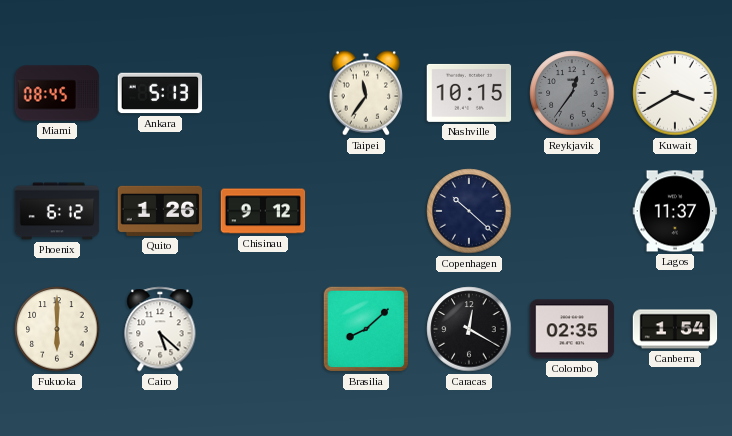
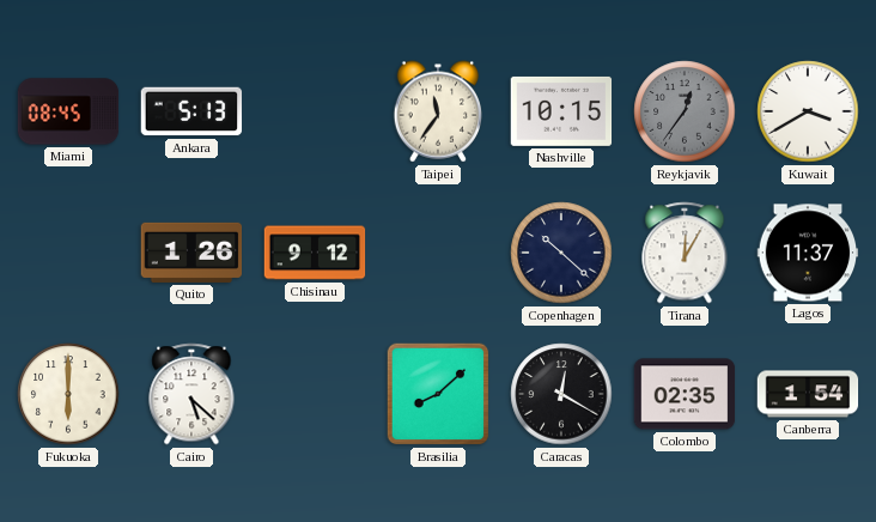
Phoenix: 6:12 -> none
Tirana: none -> 12:05
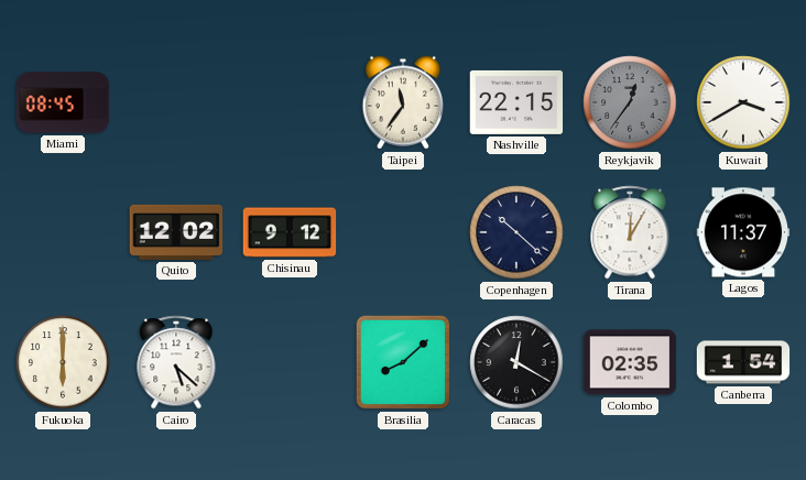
Ankara: 5:13 -> none
Nashville: 10:15 -> 22:15
Quito: 1:26 -> 12:02
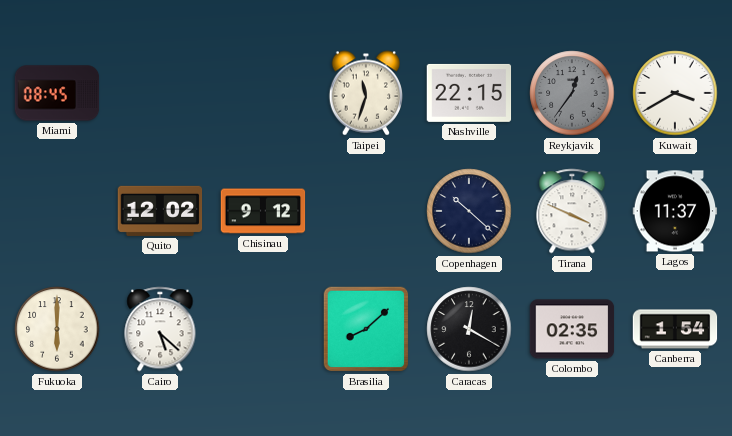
Taipei: 11:36 -> 11:33
Tirana: 12:05 -> 3:49
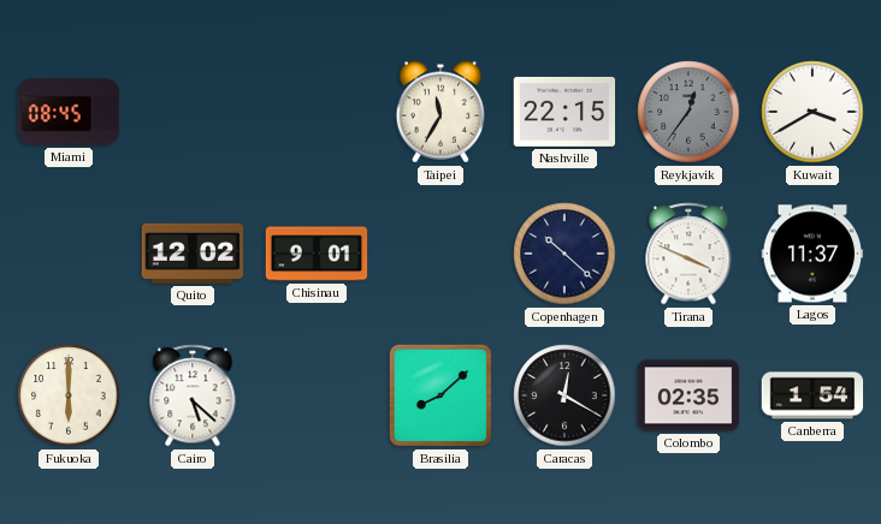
Taipei: 11:33 -> 11:35
Chisinau: 9:12 -> 9:01
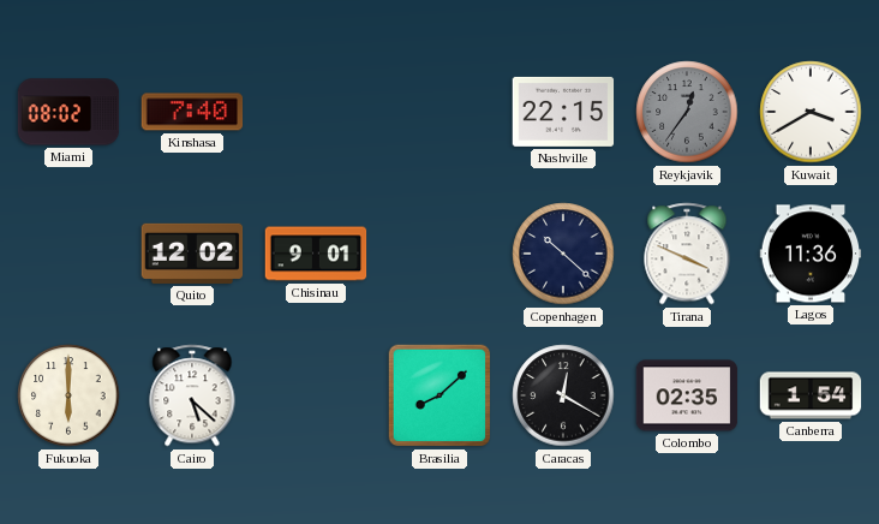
Miami: 08:45 -> 08:02
Kinshasa: none -> 7:40
Taipei: 11:35 -> none
Lagos: 11:37 -> 11:36
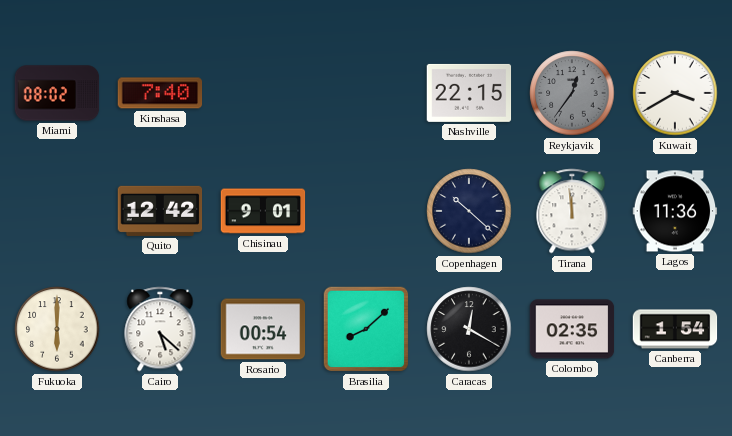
Quito: 12:02 -> 12:42
Tirana: 3:49 -> 11:59
Rosario: none -> 00:54
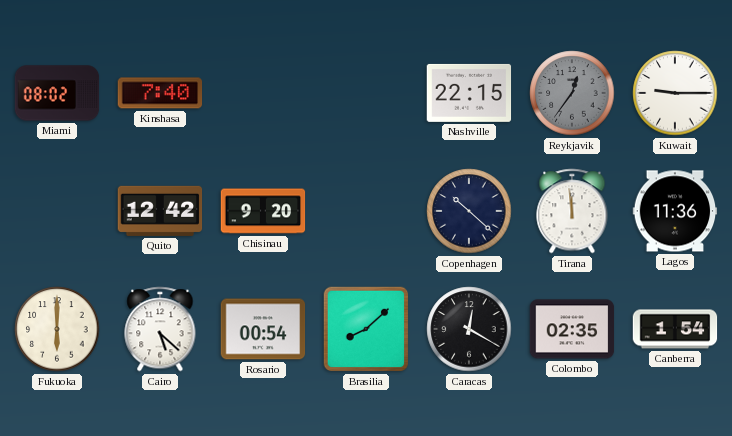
Kuwait: 3:40 -> 9:15
Chisinau: 9:01 -> 9:20
